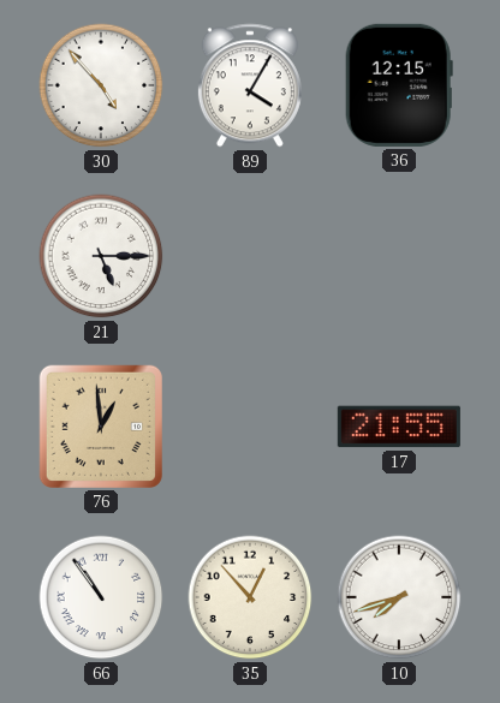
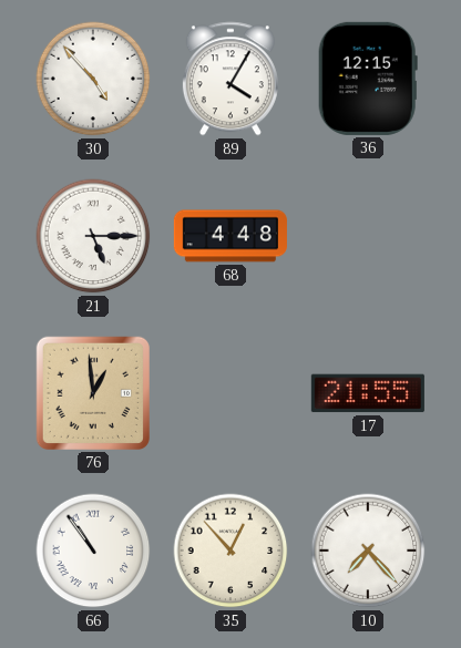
68: none -> 4:48
10: 7:42 -> 7:23
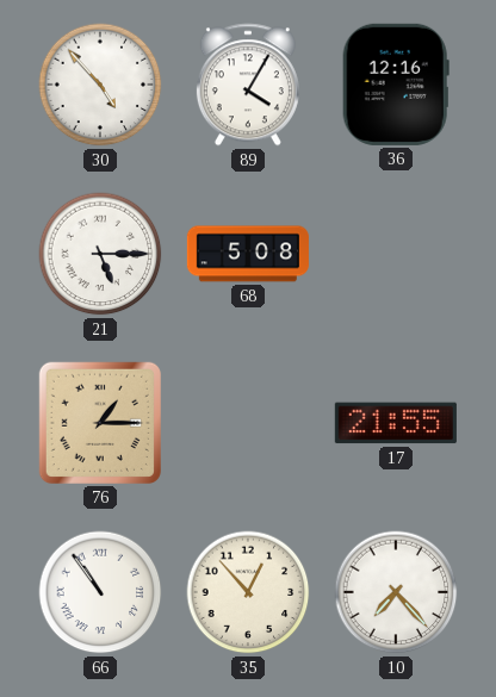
36: 12:15 -> 12:16
68: 4:48 -> 5:08
76: 12:59 -> 1:15
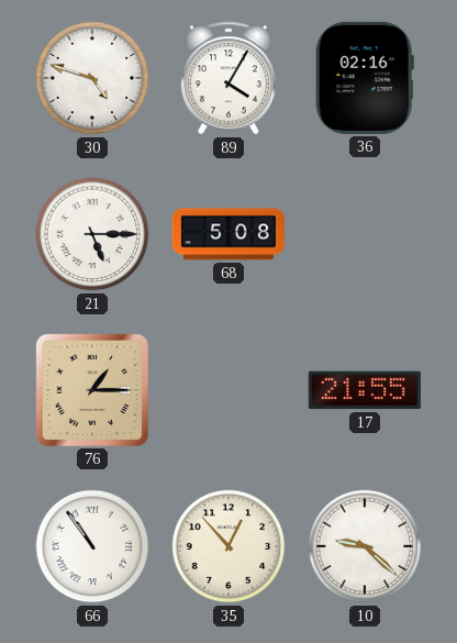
30: 4:53 -> 4:48
36: 12:16 -> 02:16
10: 7:23 -> 9:22
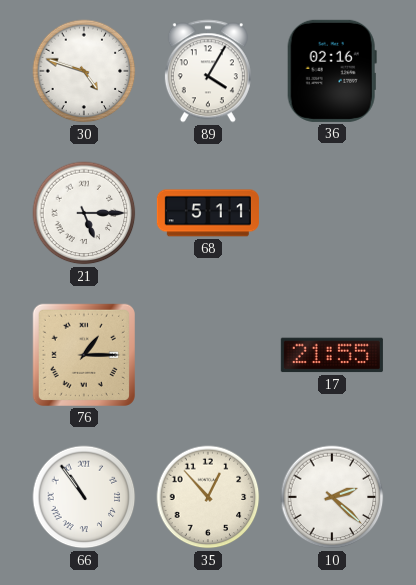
68: 5:08 -> 5:11
10: 9:22 -> 2:22
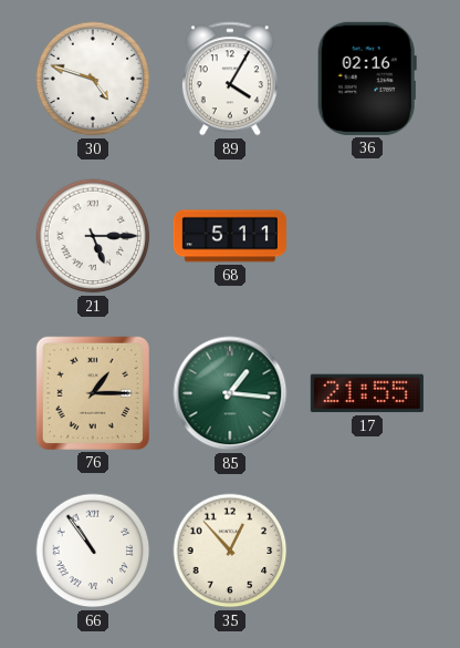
85: none -> 1:16
10: 2:22 -> none
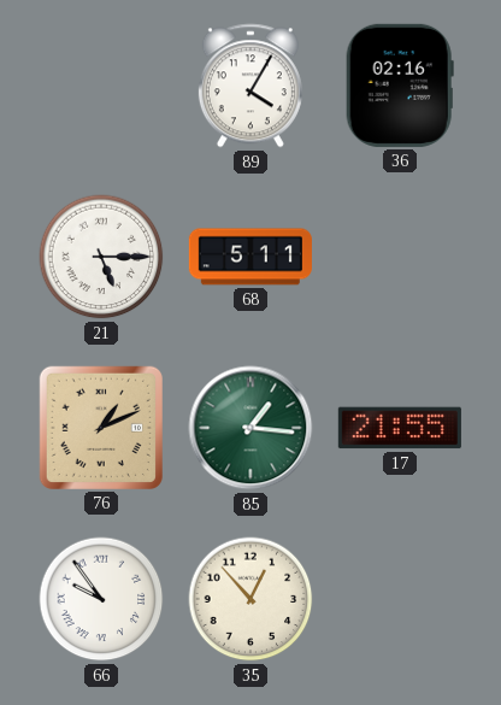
30: 4:48 -> none
76: 1:15 -> 1:11
66: 10:54 -> 9:54
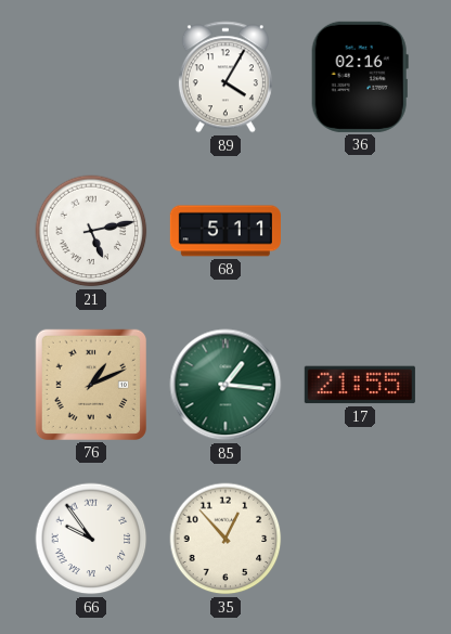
21: 5:15 -> 5:13
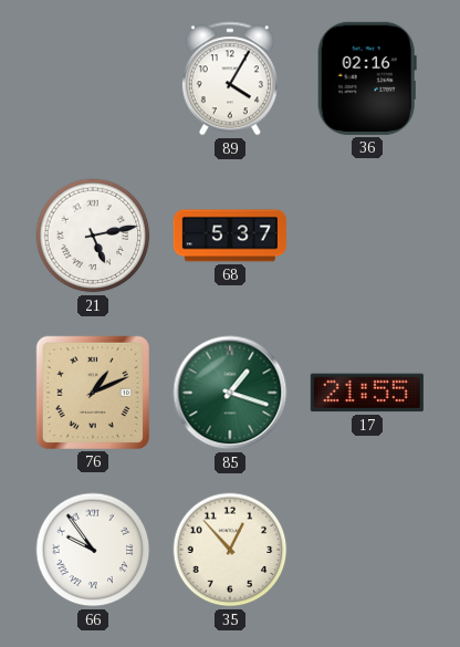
68: 5:11 -> 5:37
85: 1:16 -> 1:18
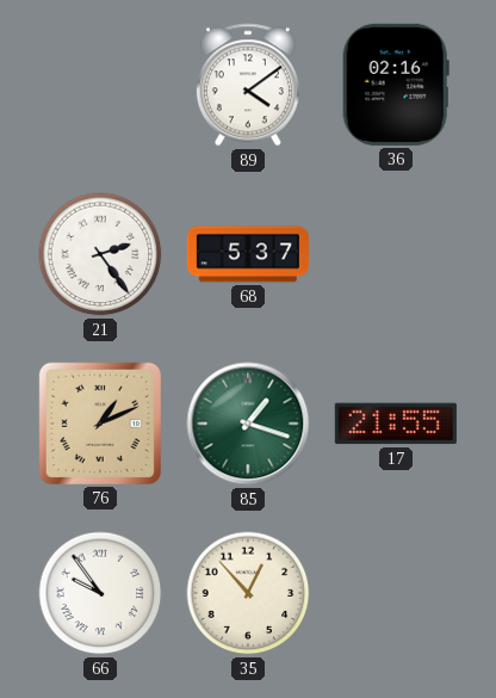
89: 4:05 -> 4:09
21: 5:13 -> 2:24
